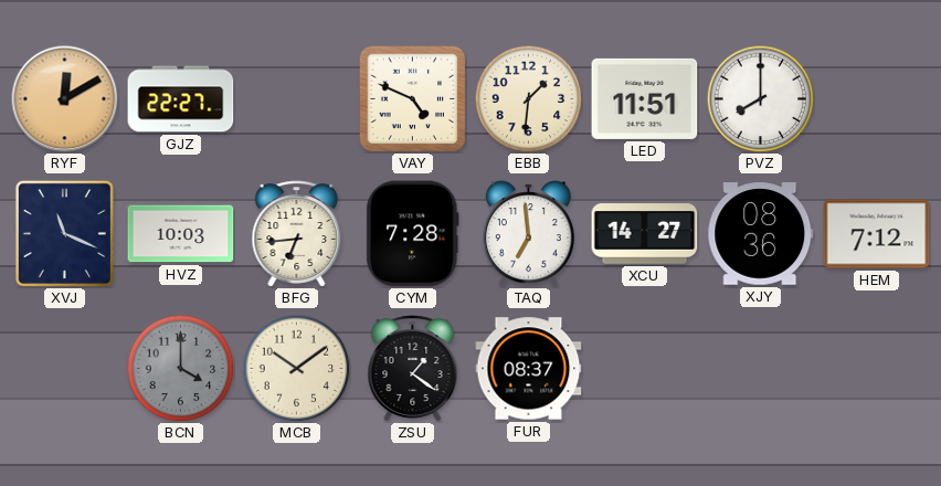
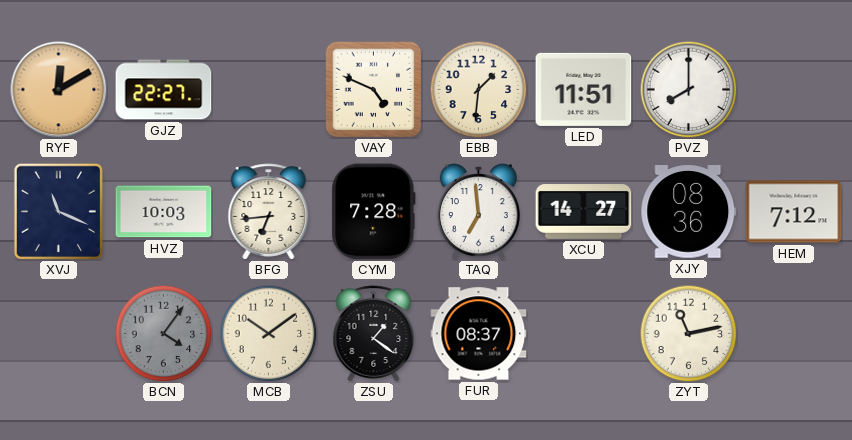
BCN: 4:00 -> 4:06
ZYT: none -> 11:13
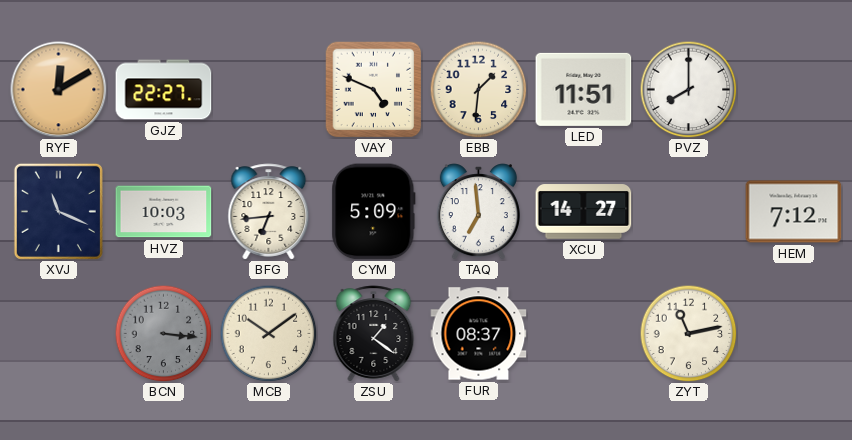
CYM: 7:28 -> 5:09
XJY: 08:36 -> none
BCN: 4:06 -> 3:16
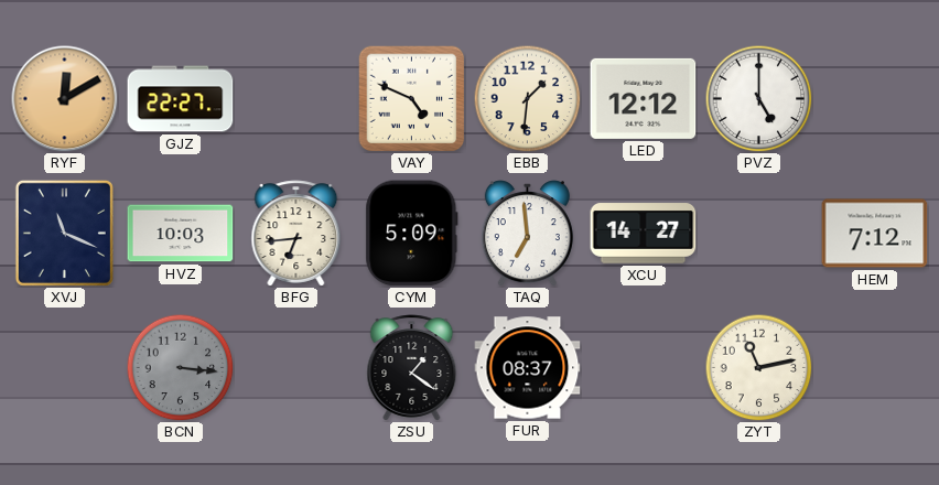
LED: 11:51 -> 12:12
PVZ: 8:00 -> 5:00
MCB: 10:09 -> none
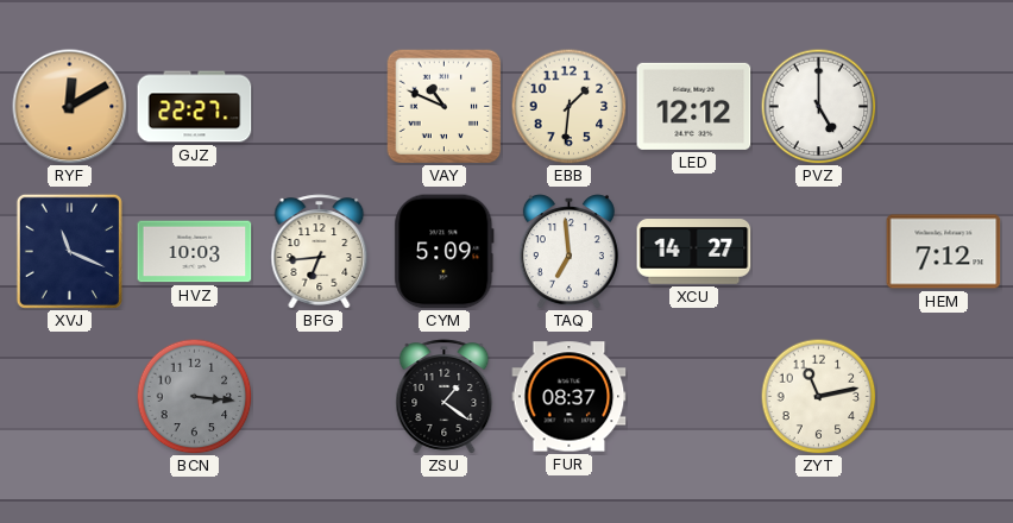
VAY: 4:49 -> 10:49
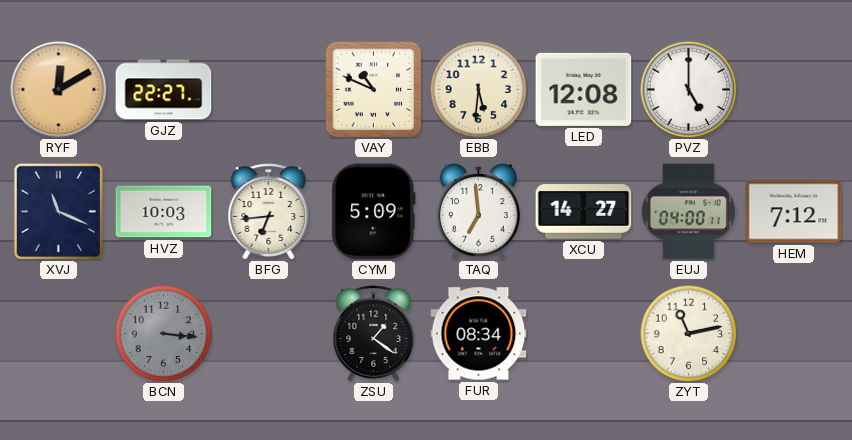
EBB: 1:31 -> 5:31
LED: 12:12 -> 12:08
EUJ: none -> 04:00
FUR: 08:37 -> 08:34
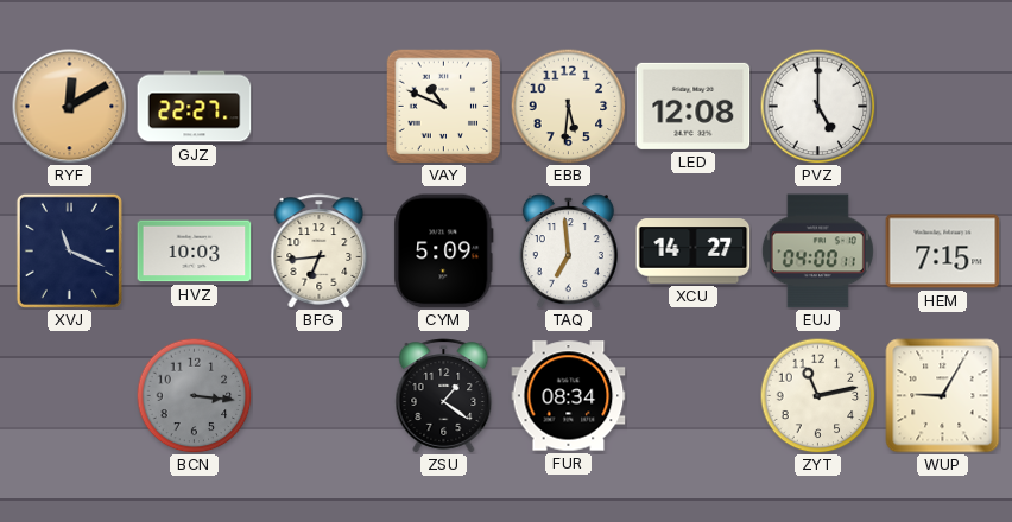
HEM: 7:12 -> 7:15
WUP: none -> 9:05
